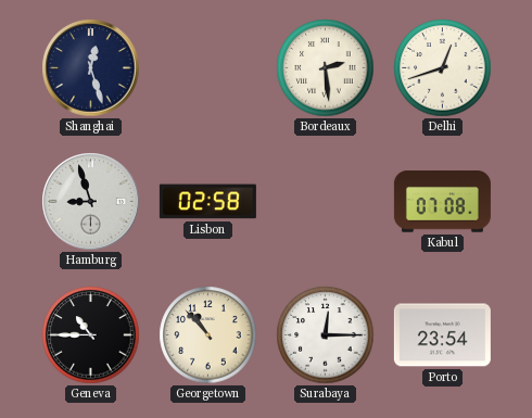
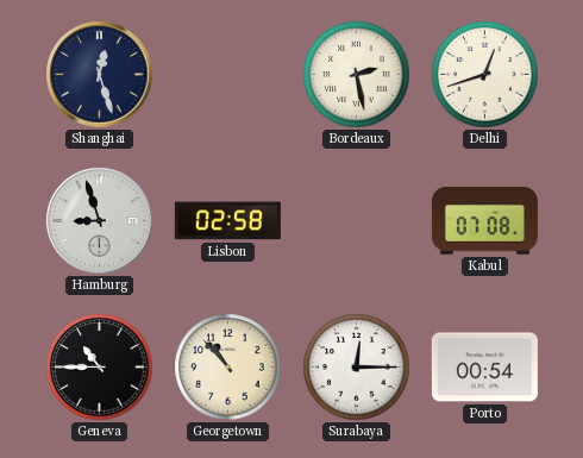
Bordeaux: 2:29 -> 2:28
Porto: 23:54 -> 00:54
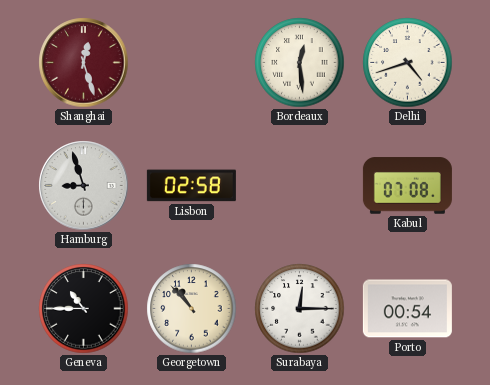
Shanghai dial: navy -> burgundy
Bordeaux: 2:28 -> 12:29
Delhi: 12:42 -> 4:42
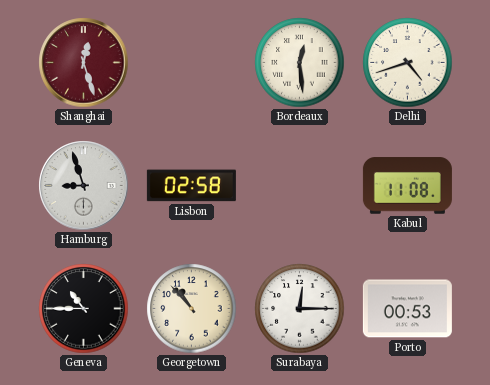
Kabul: 07:08 -> 11:08
Porto: 00:54 -> 00:53
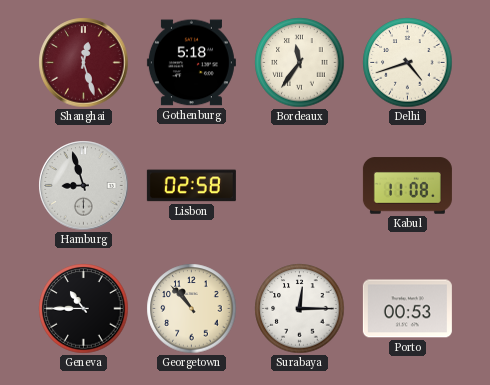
Gothenburg: none -> 5:18
Bordeaux: 12:29 -> 11:36
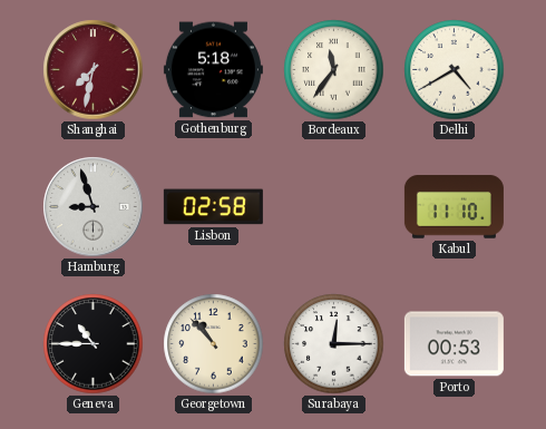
Shanghai: 12:27 -> 7:32
Delhi: 4:42 -> 4:40
Kabul: 11:08 -> 11:10
